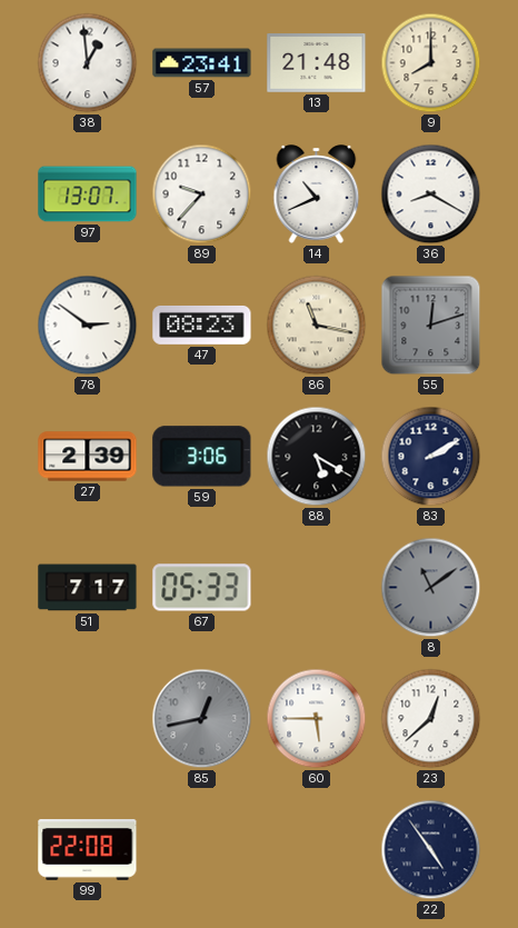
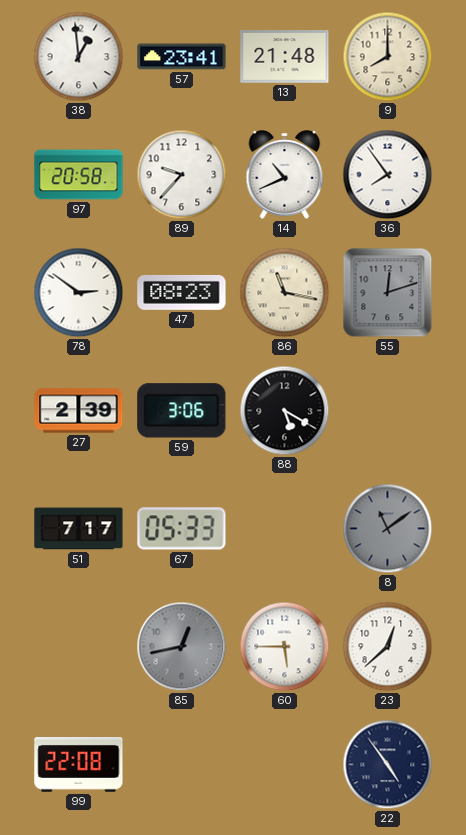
97: 13:07 -> 20:58
36: 8:20 -> 7:54
83: 2:10 -> none
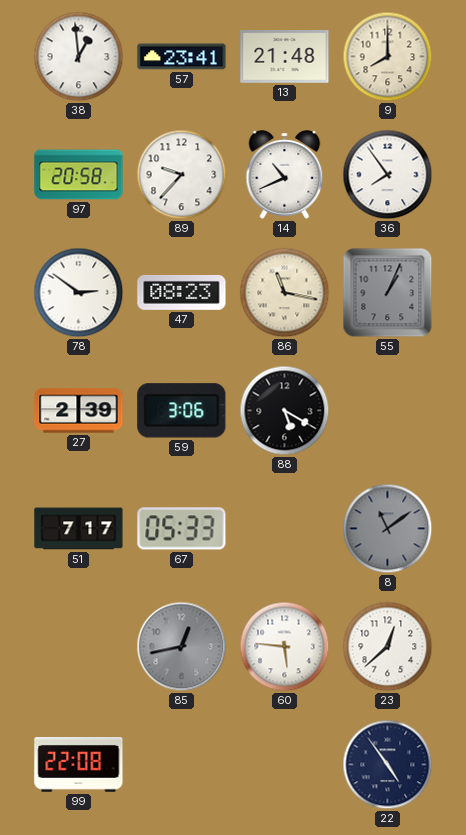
55: 12:12 -> 1:04
60: 5:45 -> 5:46
